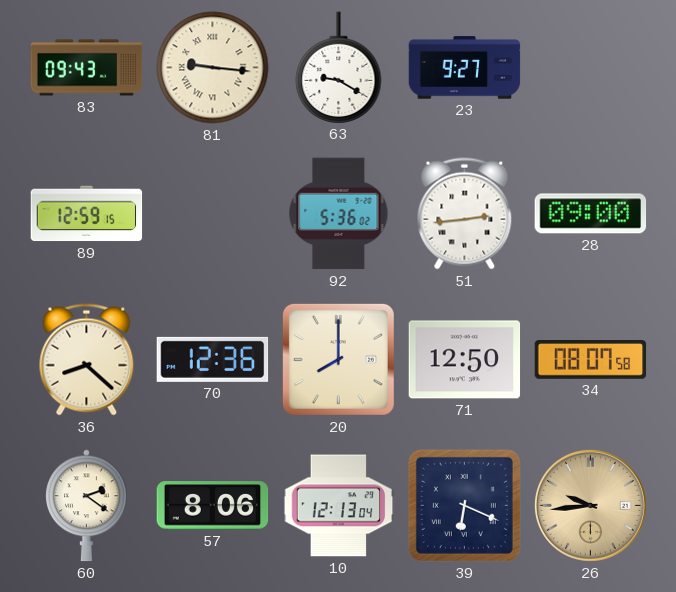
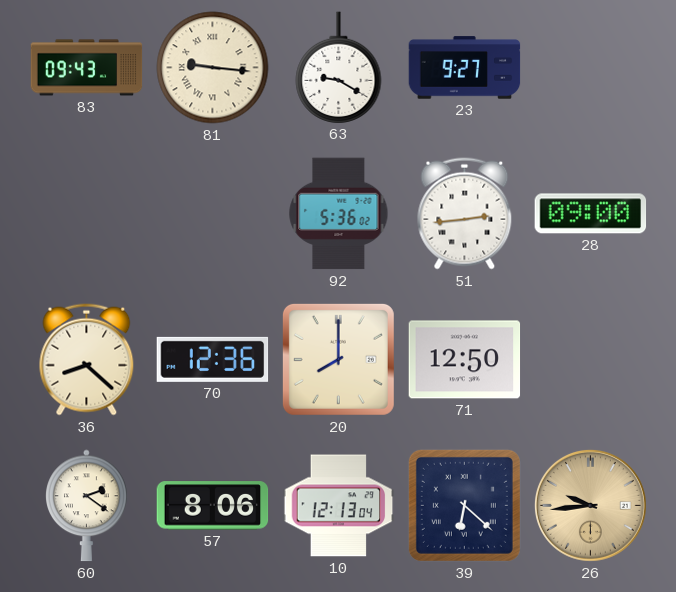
89: 12:59 -> none
34: 08:07 -> none
39: 6:19 -> 6:22
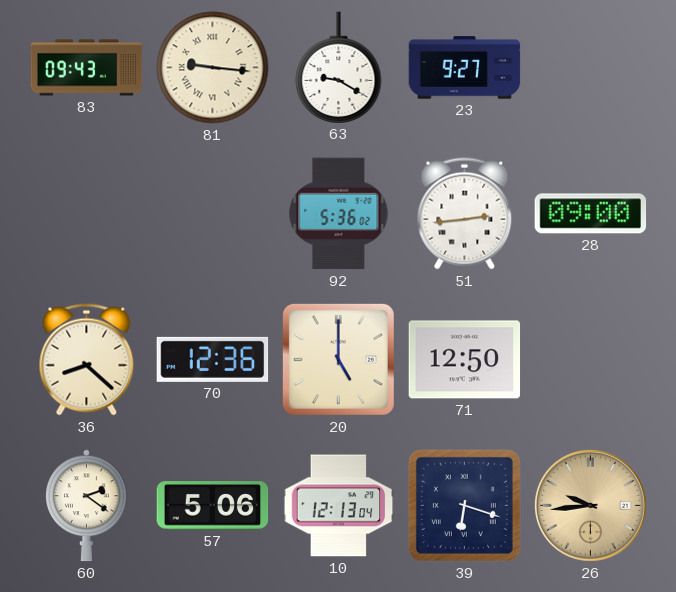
20: 8:00 -> 5:00
57: 8:06 -> 5:06
39: 6:22 -> 6:18
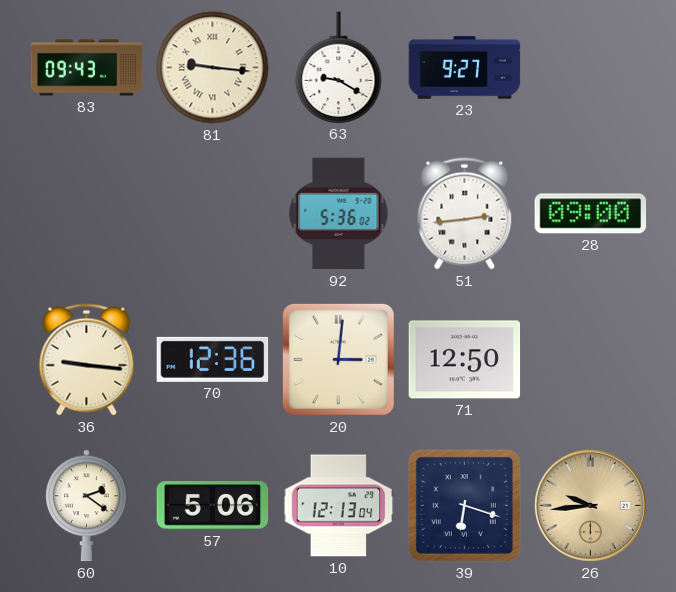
36: 8:22 -> 9:16
20: 5:00 -> 3:01
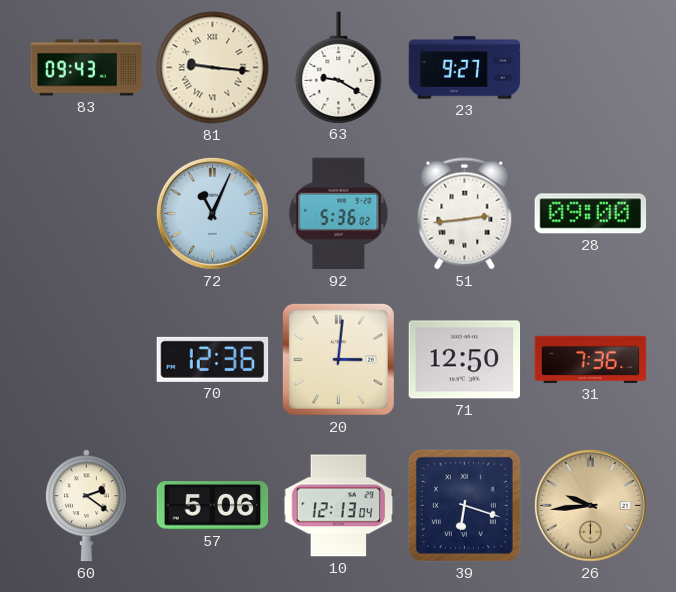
72: none -> 11:04
36: 9:16 -> none
31: none -> 7:36
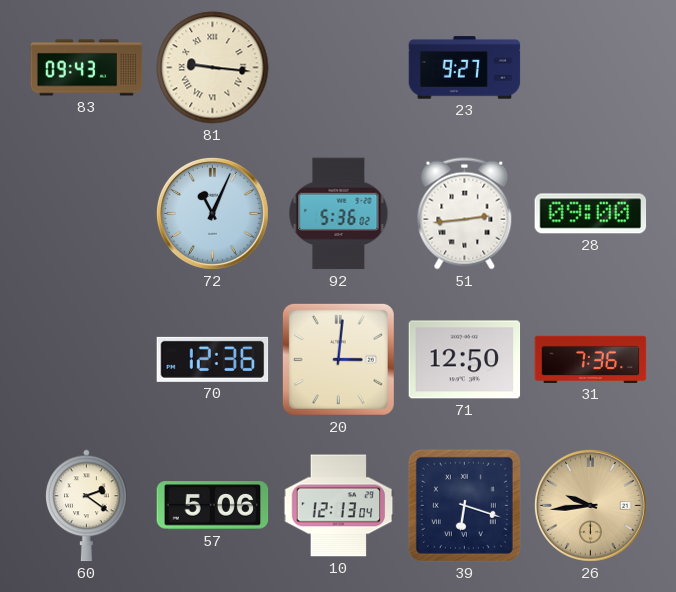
63: 9:20 -> none
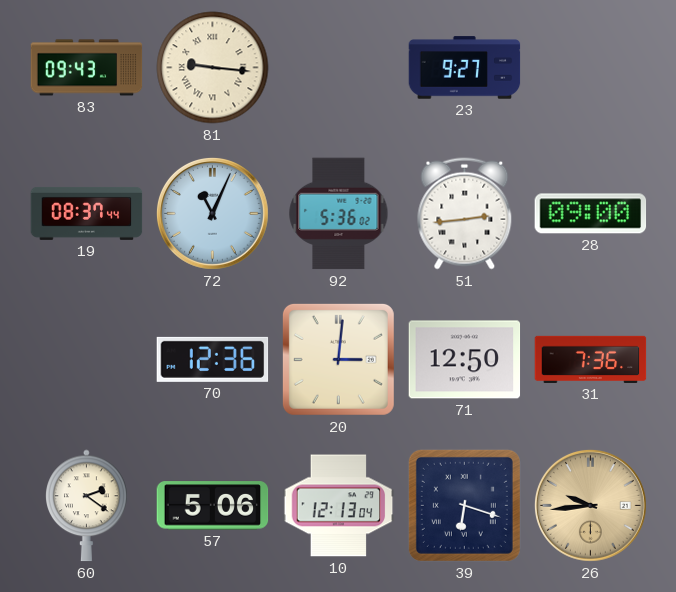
19: none -> 08:37
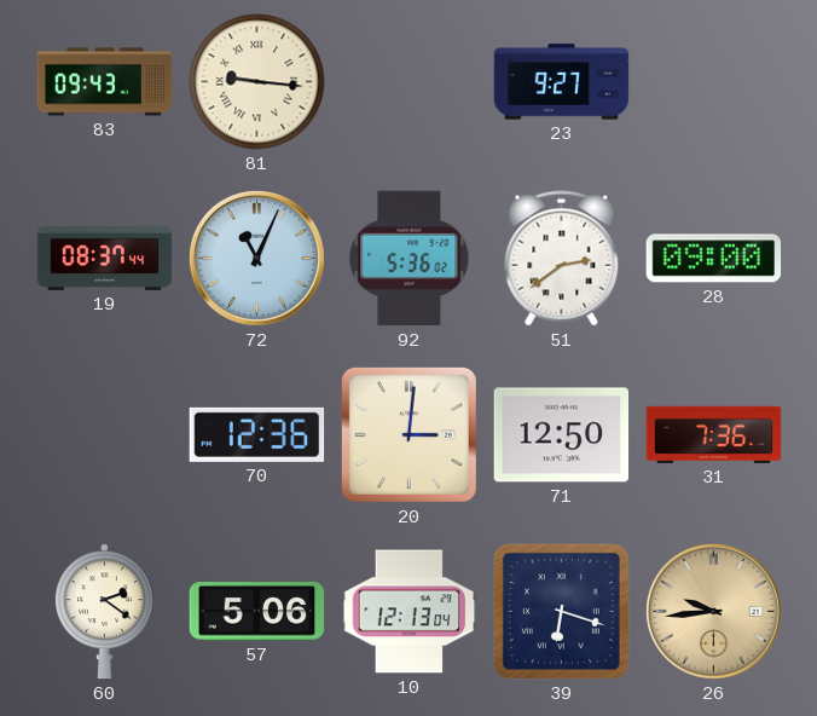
51: 2:44 -> 2:39
